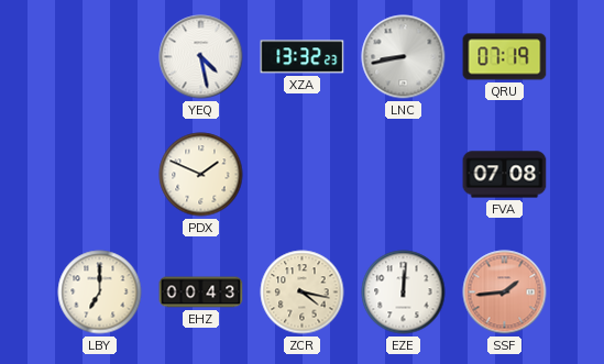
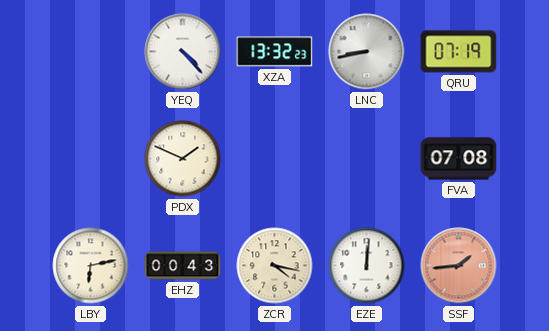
YEQ: 4:28 -> 4:23
LBY: 7:00 -> 6:13
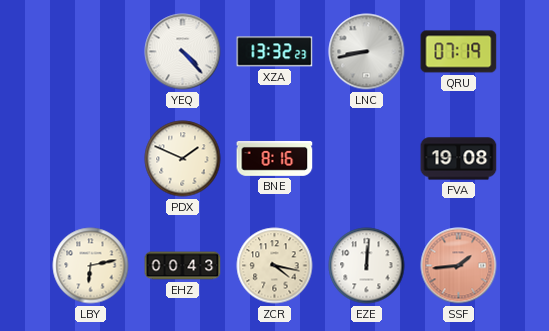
BNE: none -> 8:16
FVA: 07:08 -> 19:08
